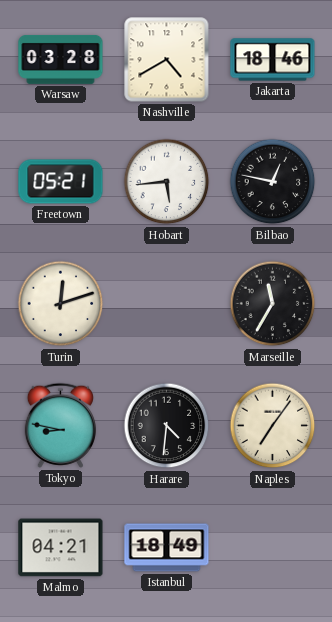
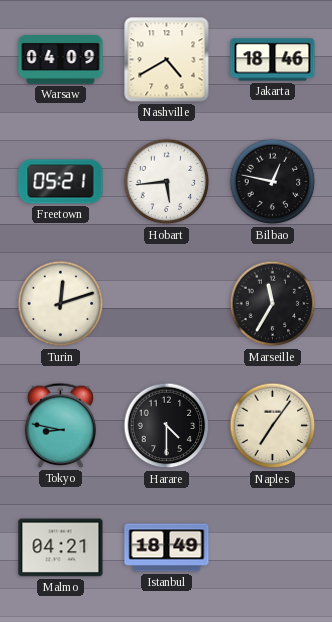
Warsaw: 03:28 -> 04:09
Harare: 4:31 -> 4:30
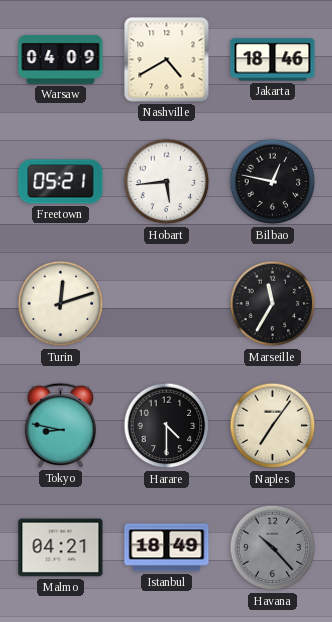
Havana: none -> 10:23
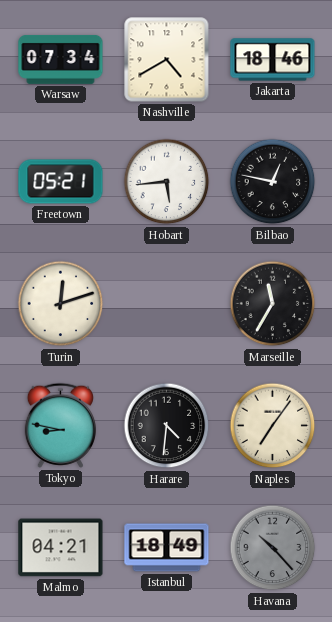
Warsaw: 04:09 -> 07:34
Harare: 4:30 -> 4:31
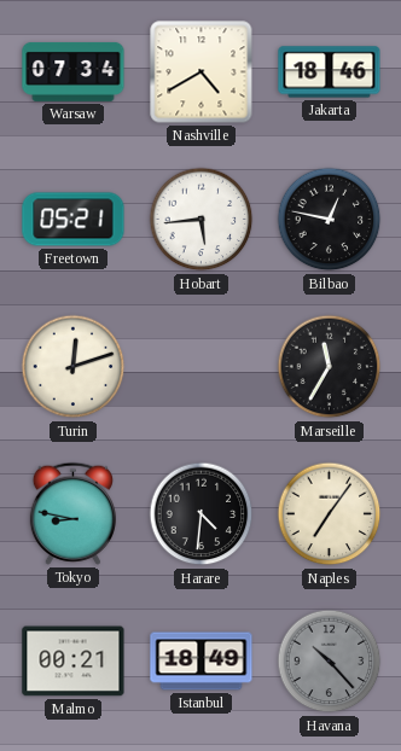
Malmo: 04:21 -> 00:21
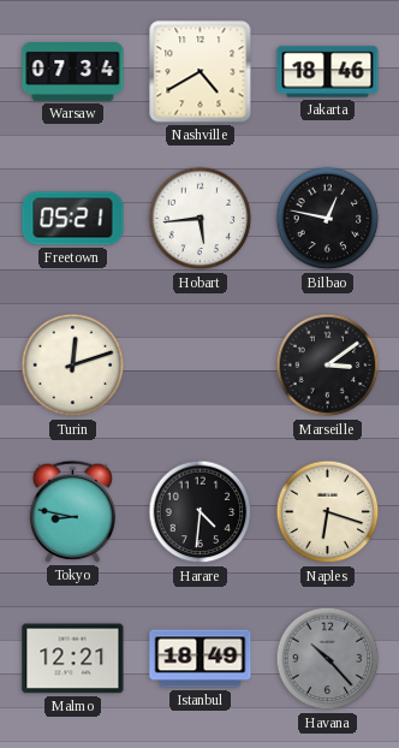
Marseille: 11:35 -> 3:09
Naples: 7:06 -> 6:18
Malmo: 00:21 -> 12:21
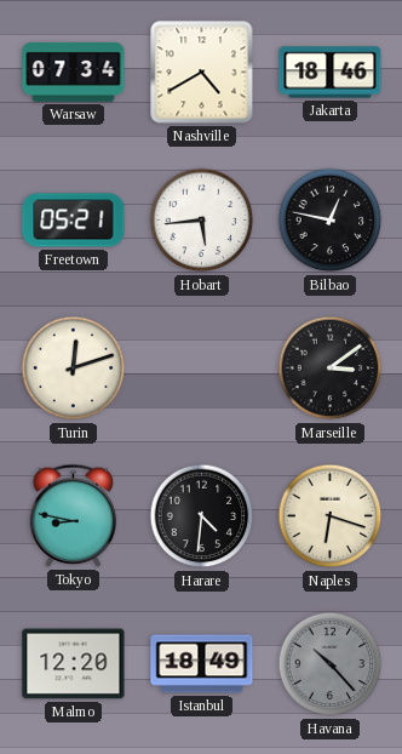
Malmo: 12:21 -> 12:20
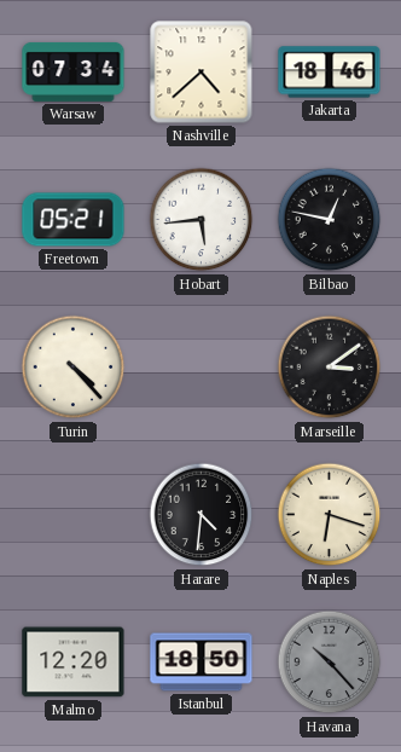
Nashville: 4:40 -> 4:38
Turin: 12:12 -> 4:23
Tokyo: 8:47 -> none
Istanbul: 18:49 -> 18:50
